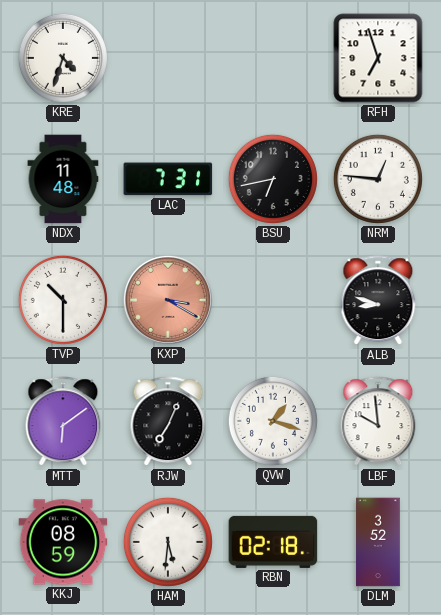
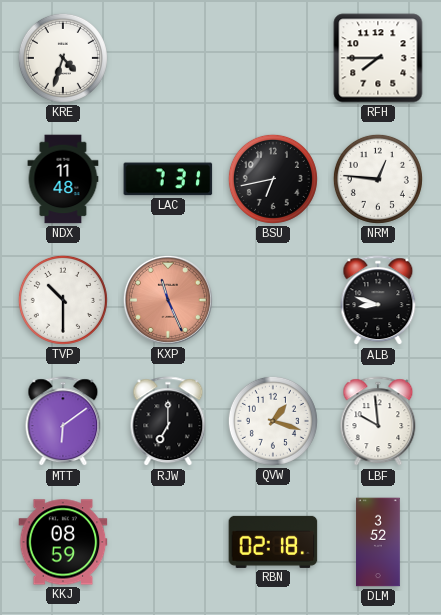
RFH: 6:57 -> 7:45
KXP: 3:20 -> 11:26
RJW: 7:04 -> 7:00
HAM: 5:31 -> none
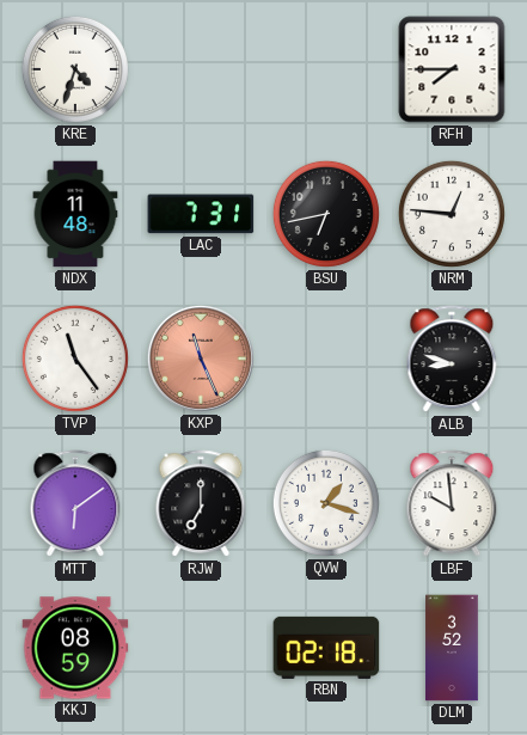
TVP: 10:30 -> 11:24
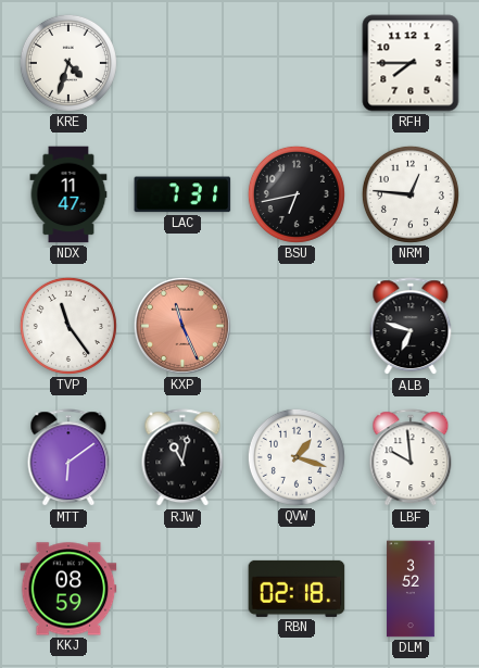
NDX: 11:48 -> 11:47
ALB: 8:48 -> 6:48
RJW: 7:00 -> 11:02
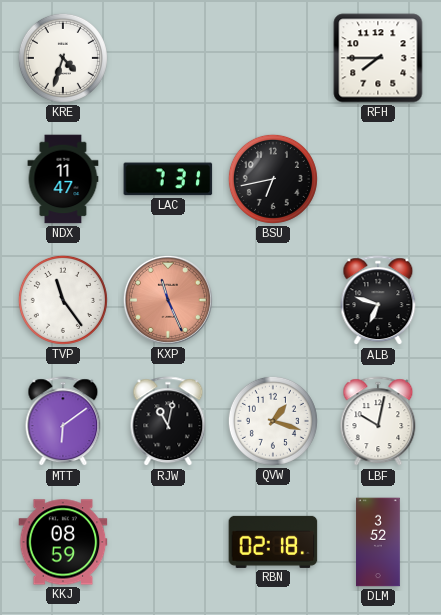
NRM: 12:46 -> none
LBF: 9:59 -> 10:02
